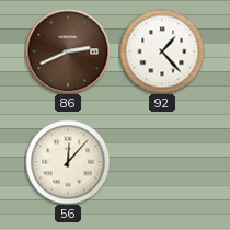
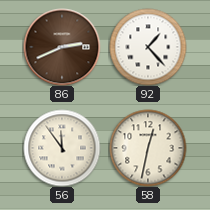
56: 12:07 -> 11:54
58: none -> 12:32
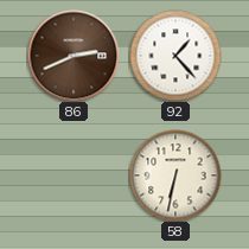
56: 11:54 -> none
58: 12:32 -> 6:32
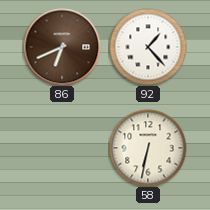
86: 2:41 -> 6:41
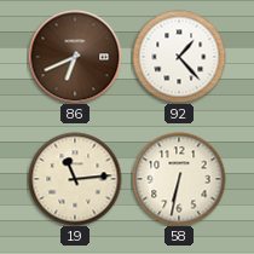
19: none -> 11:14
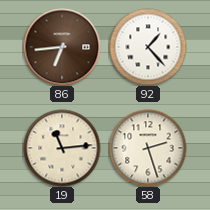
86: 6:41 -> 6:44
58: 6:32 -> 2:27
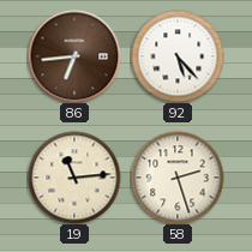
92: 1:23 -> 5:23
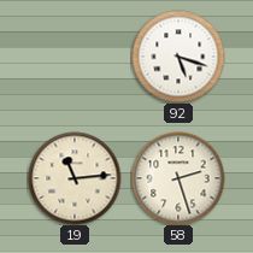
86: 6:44 -> none
92: 5:23 -> 5:18
